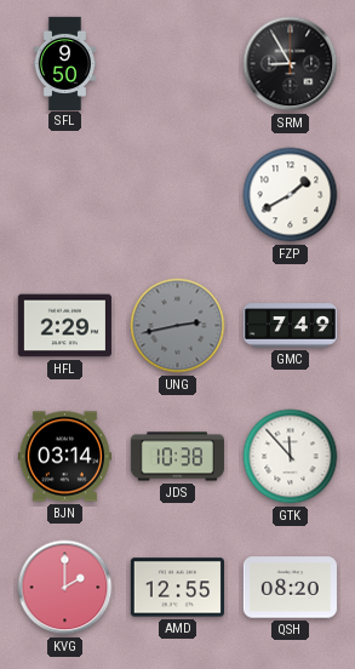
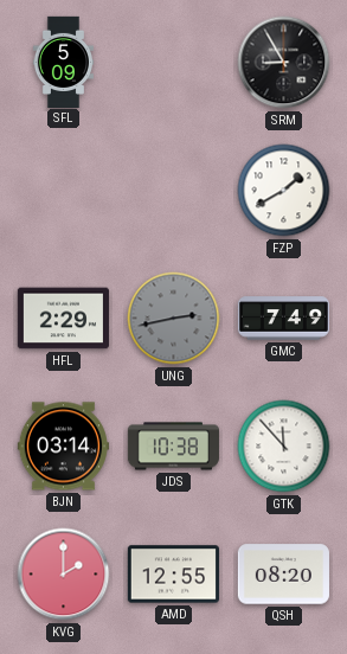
SFL: 9:50 -> 5:09
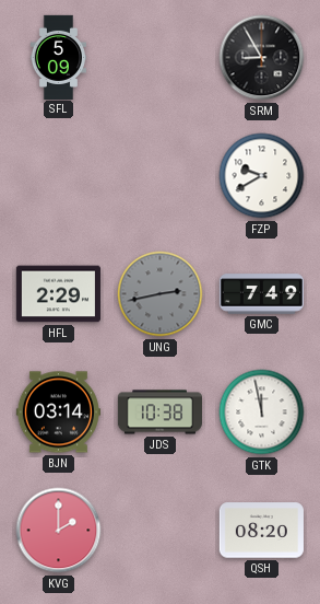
FZP: 1:40 -> 9:40
GTK: 11:53 -> 11:58
AMD: 12:55 -> none
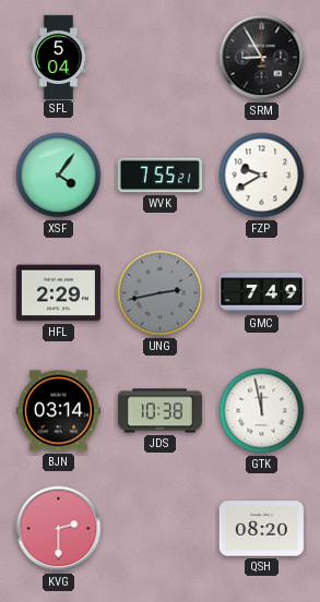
SFL: 5:09 -> 5:04
XSF: none -> 4:06
WVK: none -> 7:55
KVG: 2:00 -> 2:30
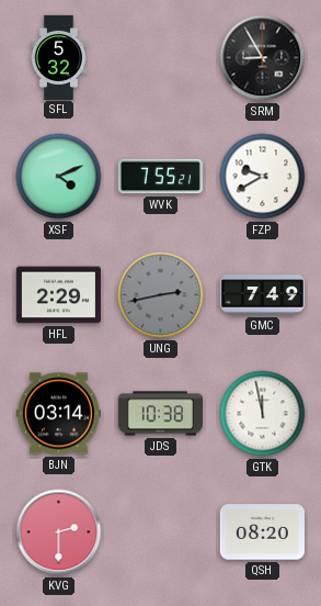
SFL: 5:04 -> 5:32
XSF: 4:06 -> 4:11
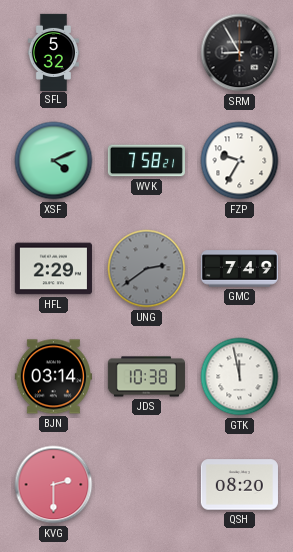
WVK: 7:55 -> 7:58
FZP: 9:40 -> 9:35
UNG: 2:43 -> 2:39
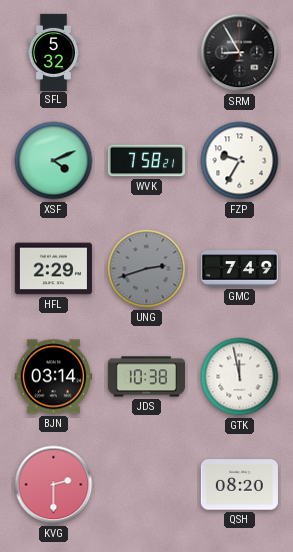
UNG: 2:39 -> 2:42
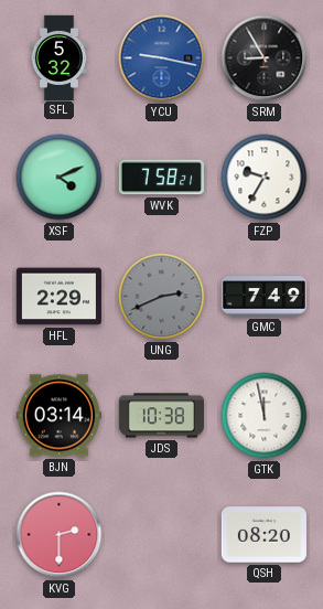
YCU: none -> 9:17
UNG: 2:42 -> 2:41
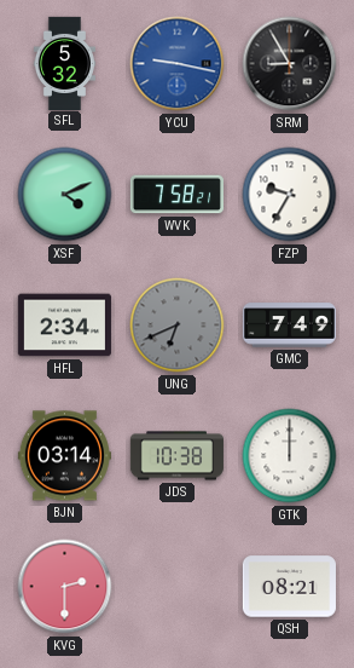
HFL: 2:29 -> 2:34
UNG: 2:41 -> 6:41
GTK: 11:58 -> 12:00
QSH: 08:20 -> 08:21
